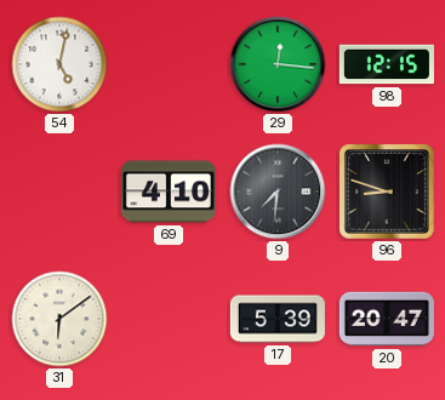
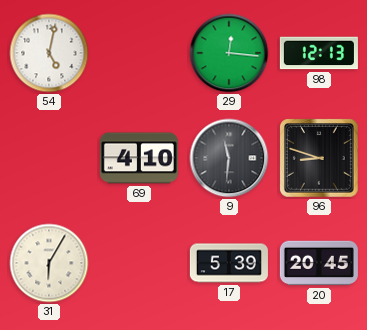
98: 12:15 -> 12:13
9: 7:31 -> 11:31
31: 6:09 -> 6:05
20: 20:47 -> 20:45
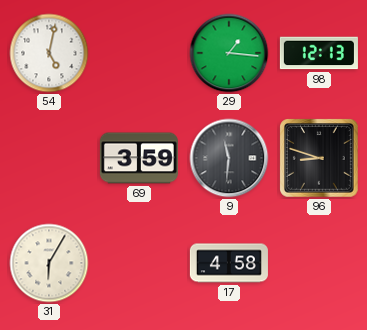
29: 12:16 -> 1:16
69: 4:10 -> 3:59
17: 5:39 -> 4:58
20: 20:45 -> none
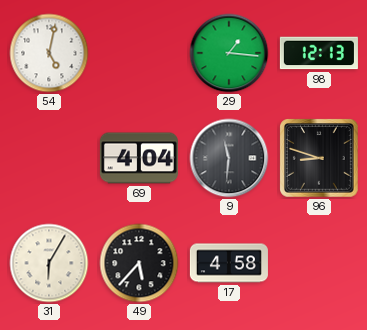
69: 3:59 -> 4:04
49: none -> 5:37
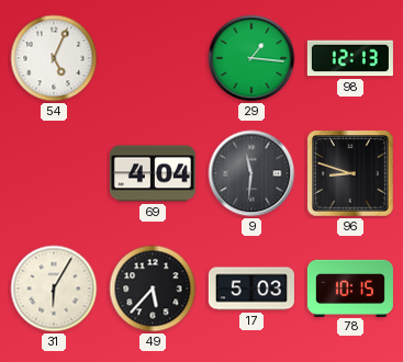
54: 5:02 -> 5:04
17: 4:58 -> 5:03
78: none -> 10:15
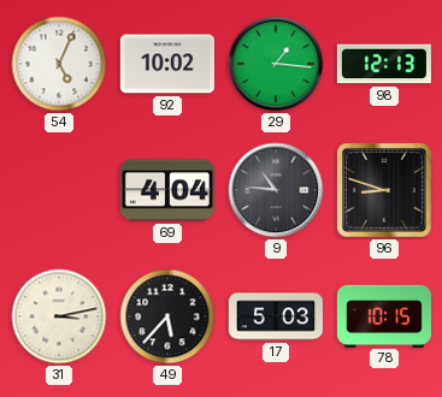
92: none -> 10:02
9: 11:31 -> 10:46
31: 6:05 -> 3:13
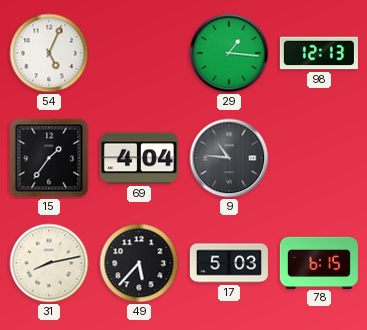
92: 10:02 -> none
15: none -> 1:36
96: 8:48 -> none
31: 3:13 -> 8:13
78: 10:15 -> 6:15
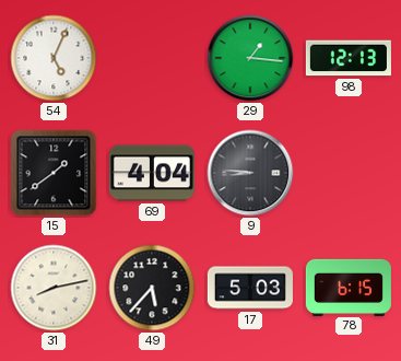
15: 1:36 -> 1:39
9: 10:46 -> 8:46
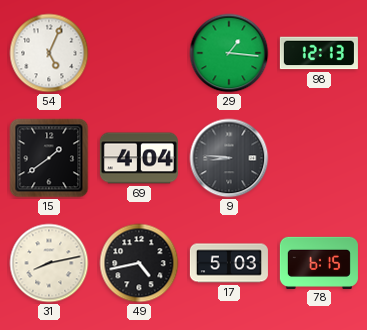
49: 5:37 -> 4:43
